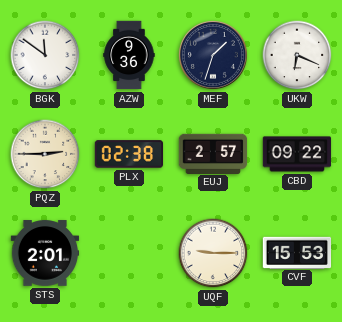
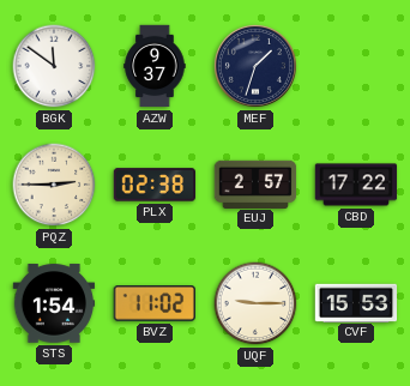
AZW: 9:36 -> 9:37
UKW: 6:19 -> none
CBD: 09:22 -> 17:22
STS: 2:01 -> 1:54
BVZ: none -> 11:02
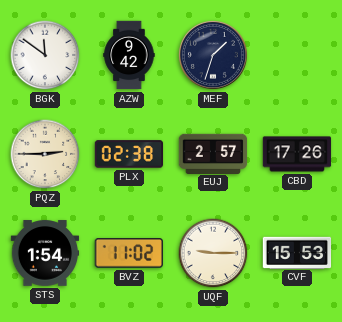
AZW: 9:37 -> 9:42
CBD: 17:22 -> 17:26
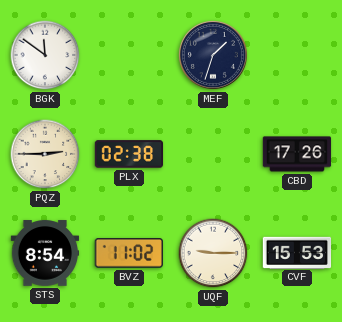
AZW: 9:42 -> none
EUJ: 2:57 -> none
STS: 1:54 -> 8:54
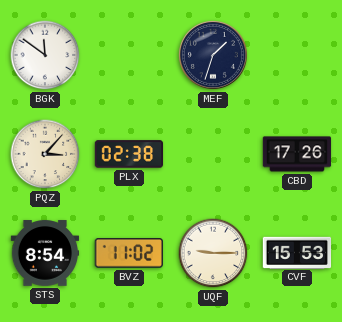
PQZ: 2:45 -> 3:07
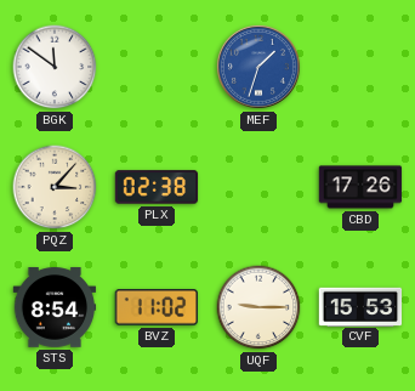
MEF dial: navy -> blue
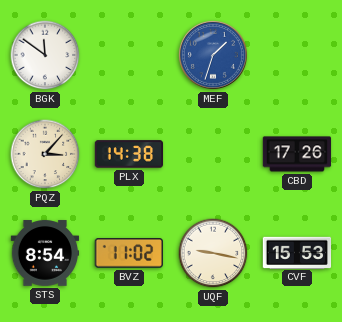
PLX: 02:38 -> 14:38
UQF: 9:15 -> 9:17
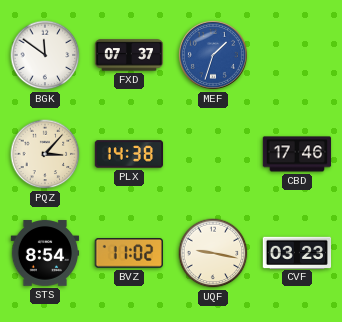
FXD: none -> 07:37
CBD: 17:26 -> 17:46
CVF: 15:53 -> 03:23
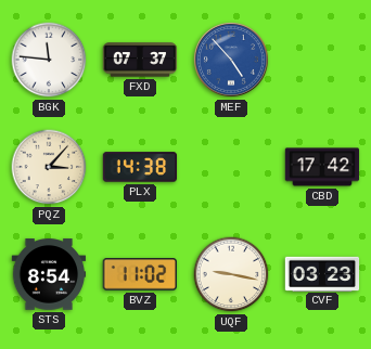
BGK: 11:51 -> 11:46
MEF: 1:33 -> 4:53
CBD: 17:46 -> 17:42
